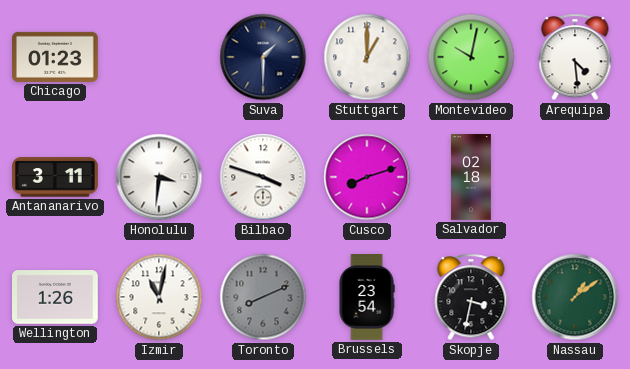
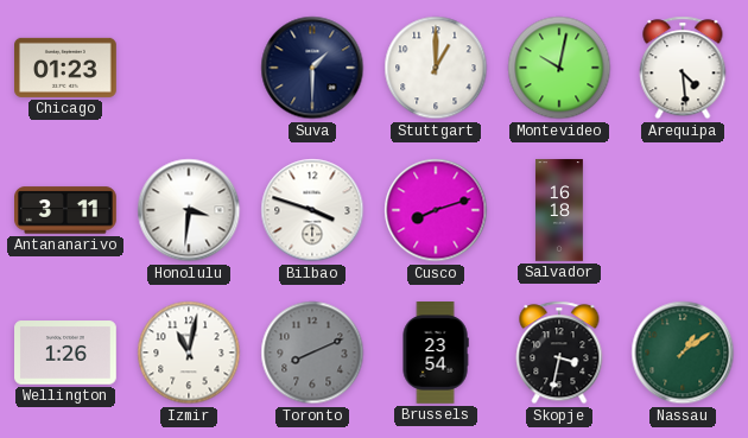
Salvador: 02:18 -> 16:18
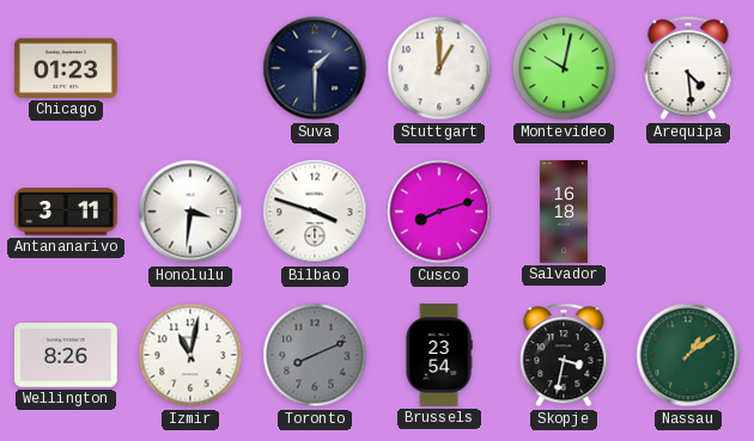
Wellington: 1:26 -> 8:26
